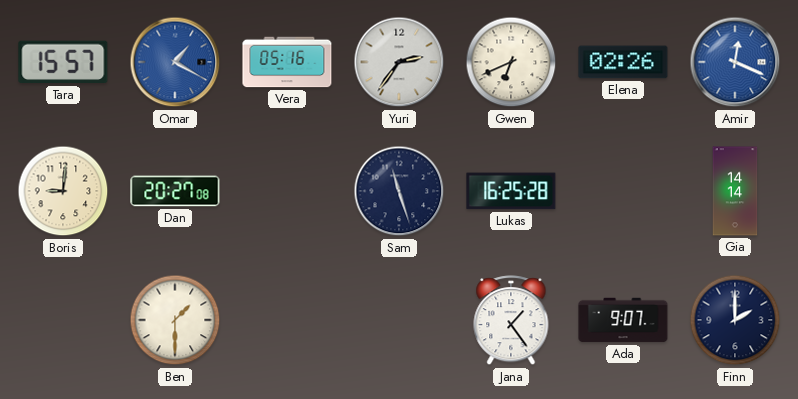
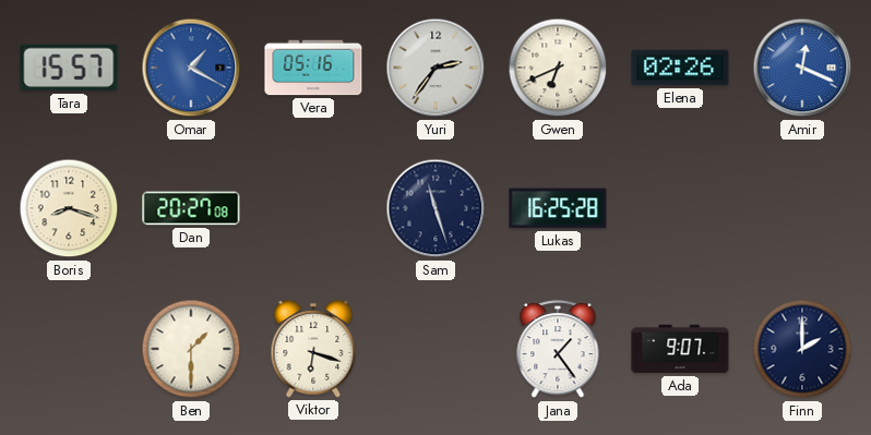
Boris: 9:01 -> 8:18
Gia: 14:14 -> none
Viktor: none -> 6:18
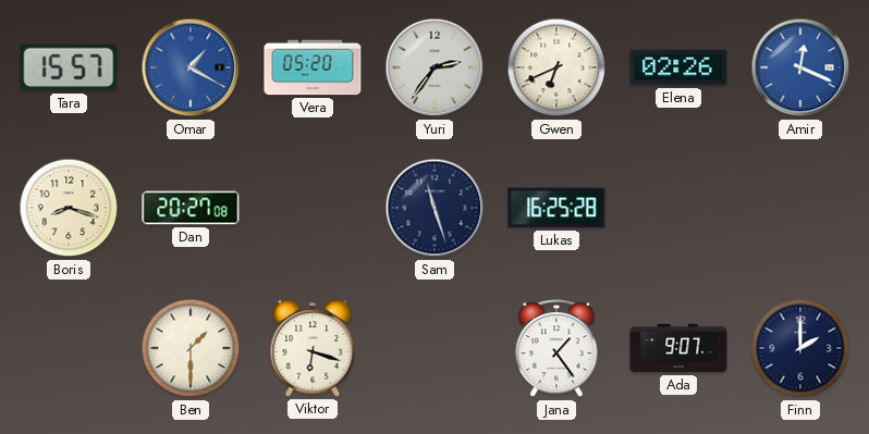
Vera: 05:16 -> 05:20
